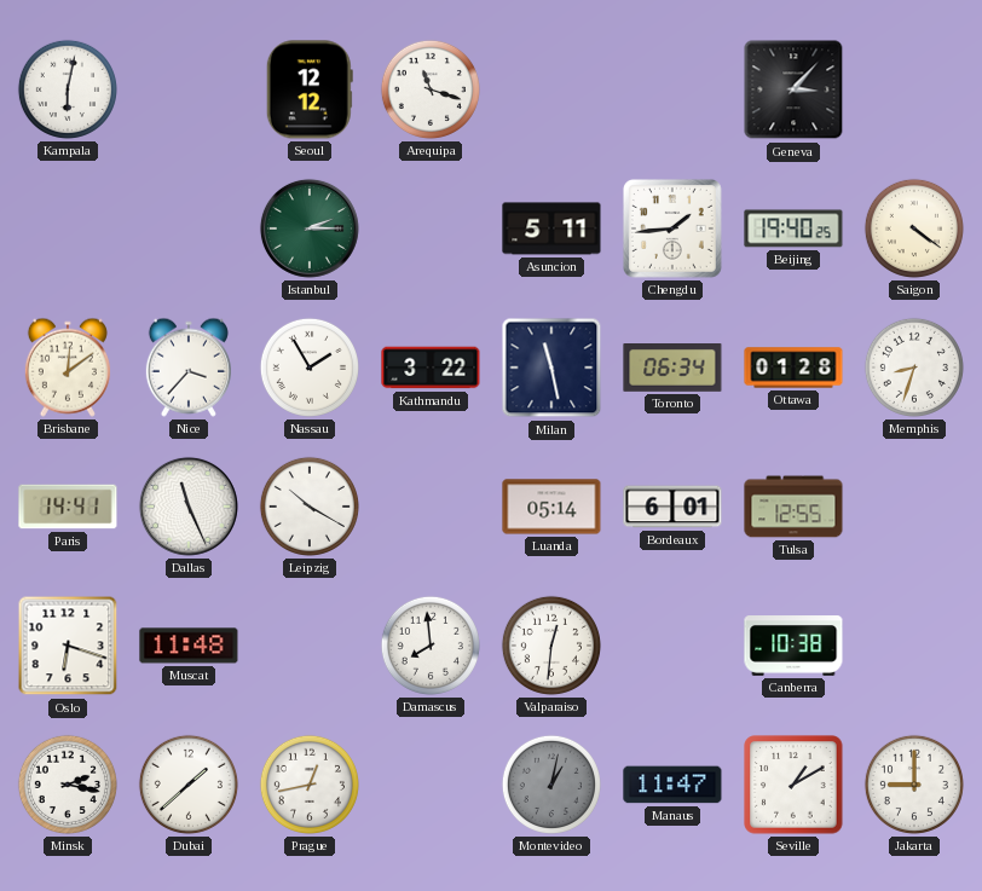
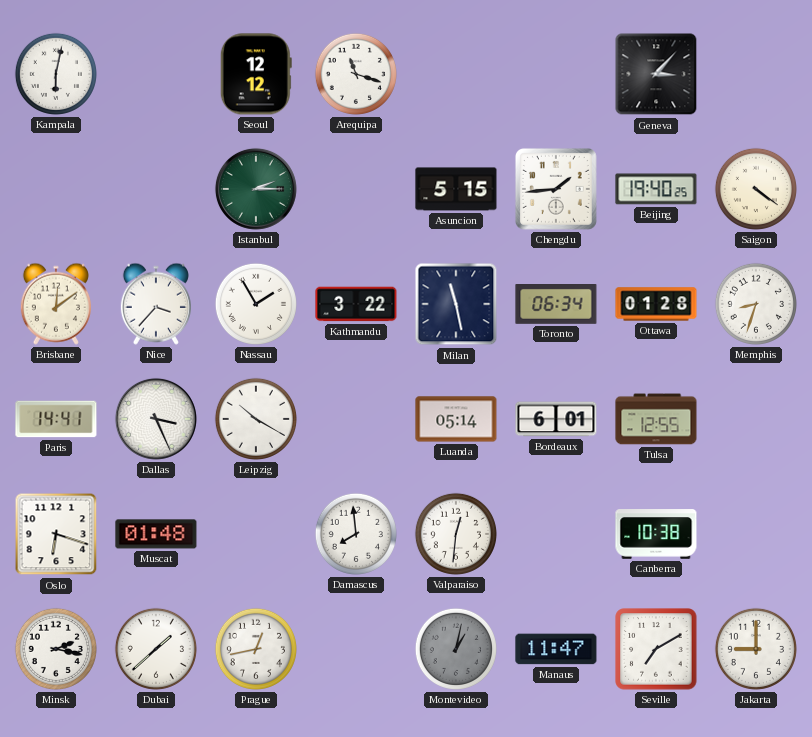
Asuncion: 5:11 -> 5:15
Dallas: 11:26 -> 3:26
Muscat: 11:48 -> 01:48
Seville: 1:10 -> 7:10
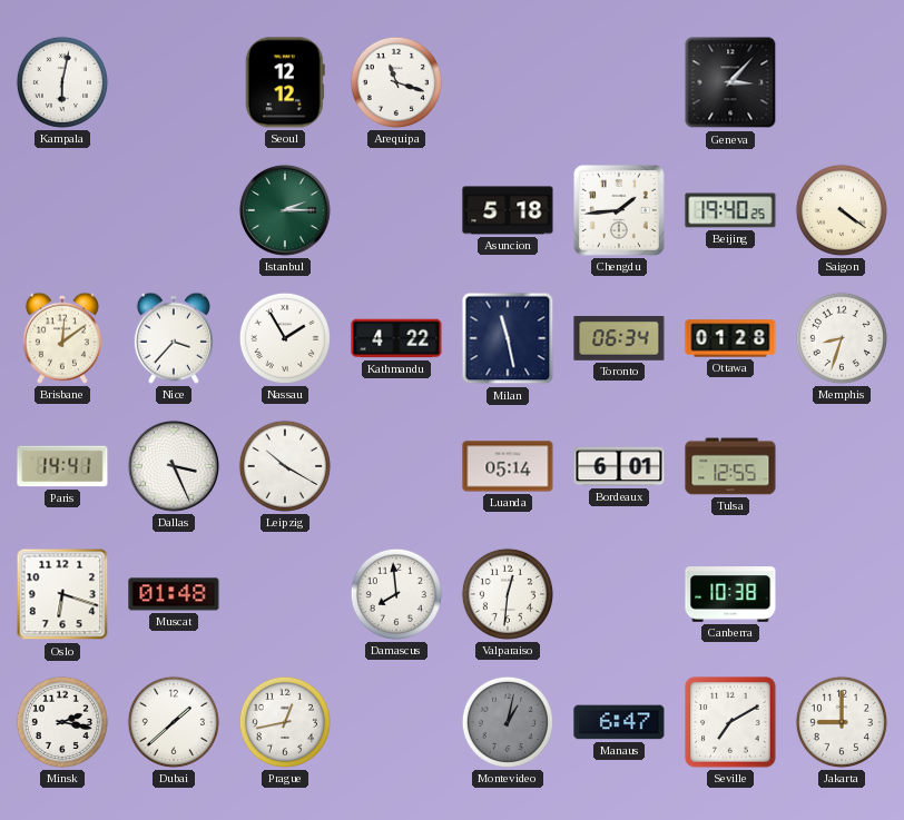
Asuncion: 5:15 -> 5:18
Kathmandu: 3:22 -> 4:22
Manaus: 11:47 -> 6:47
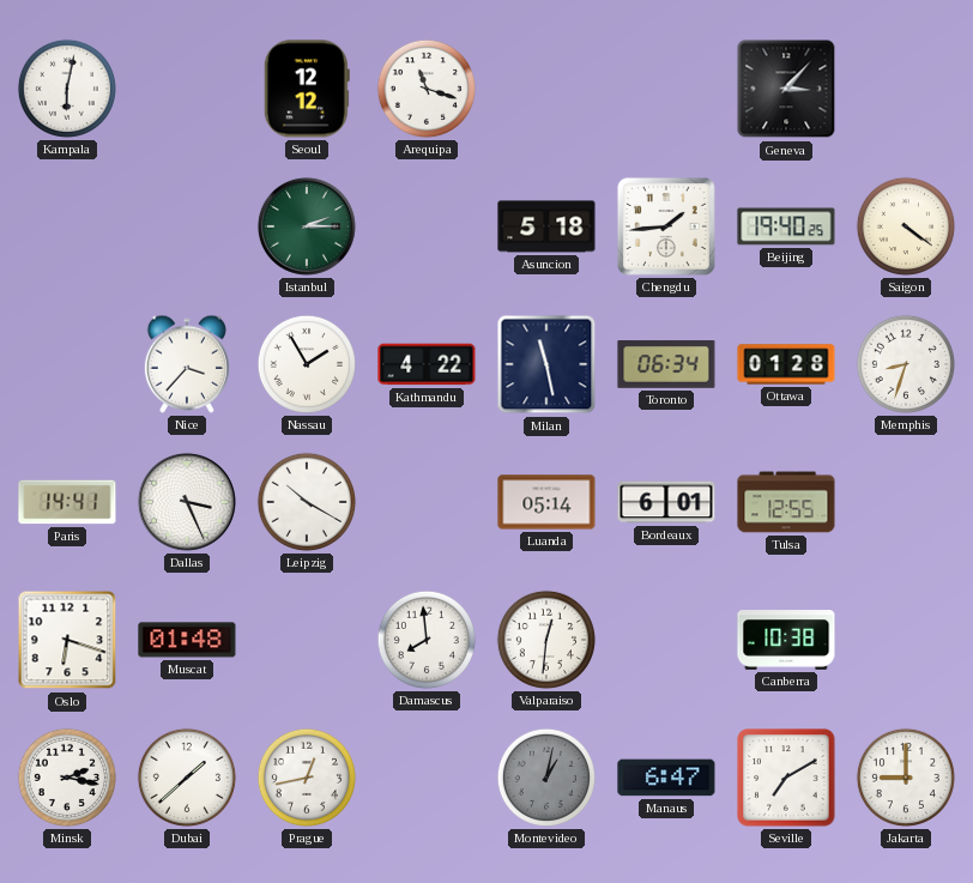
Brisbane: 12:09 -> none
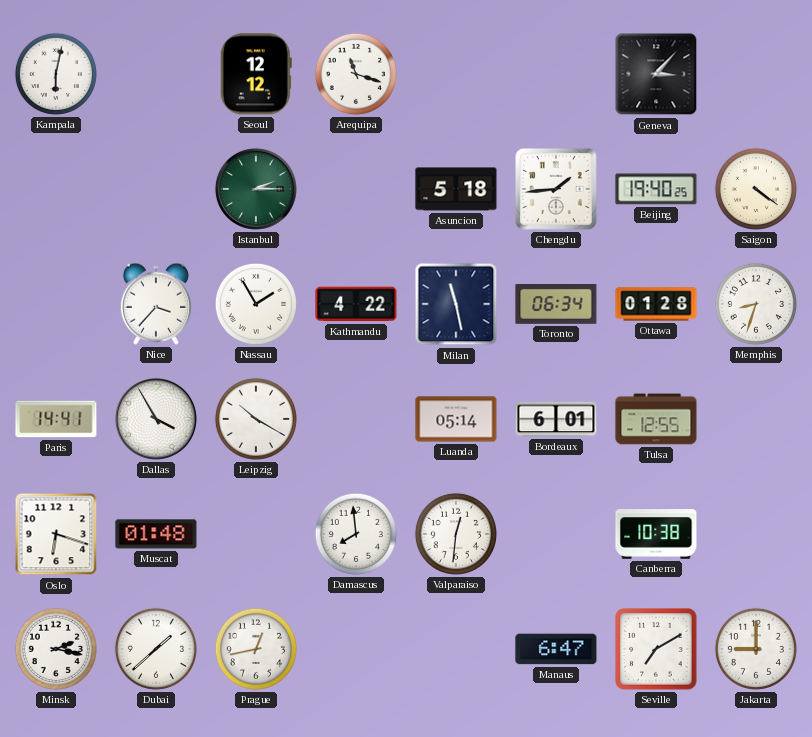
Dallas: 3:26 -> 3:55
Montevideo: 1:02 -> none
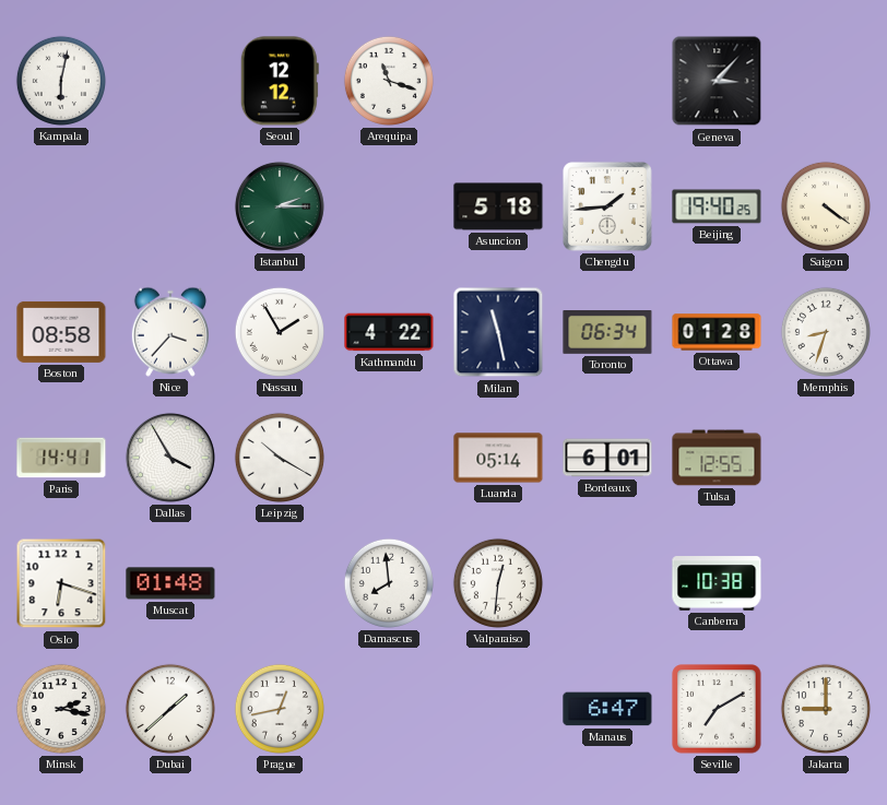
Boston: none -> 08:58
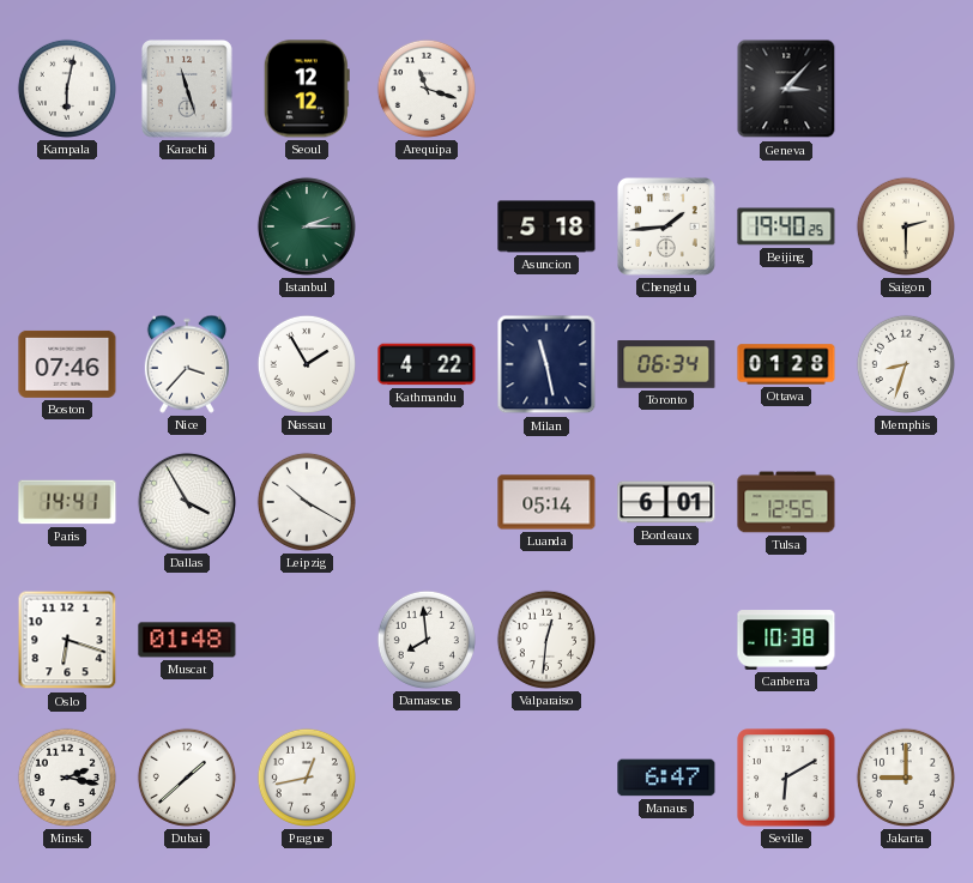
Karachi: none -> 11:27
Saigon: 4:21 -> 2:30
Boston: 08:58 -> 07:46
Seville: 7:10 -> 6:10
